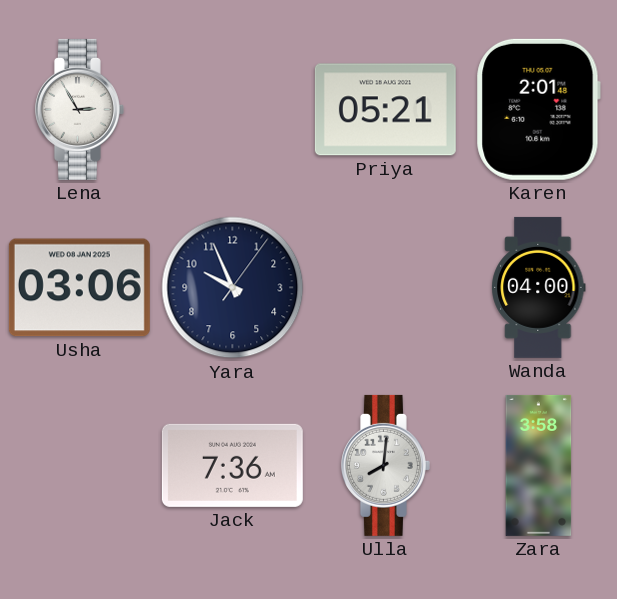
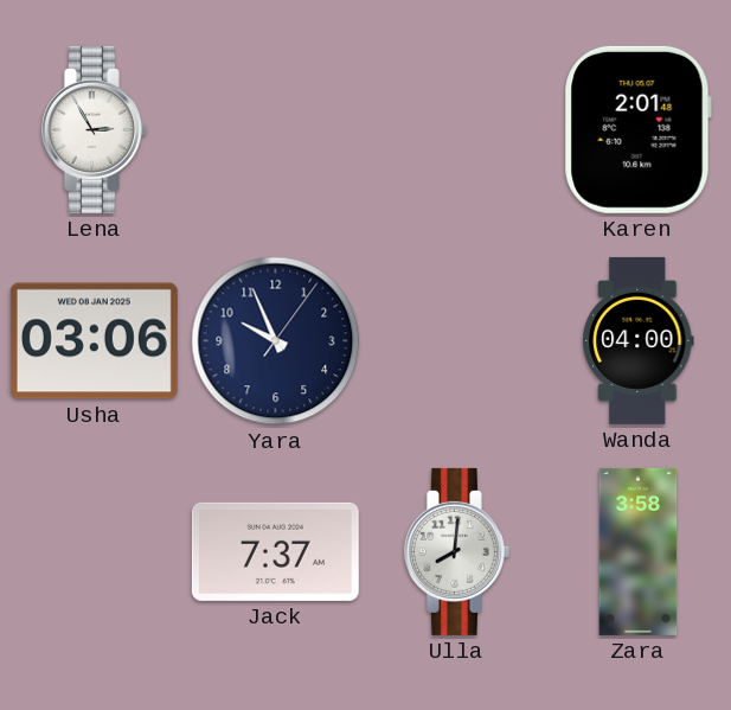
Priya: 05:21 -> none
Jack: 7:36 -> 7:37
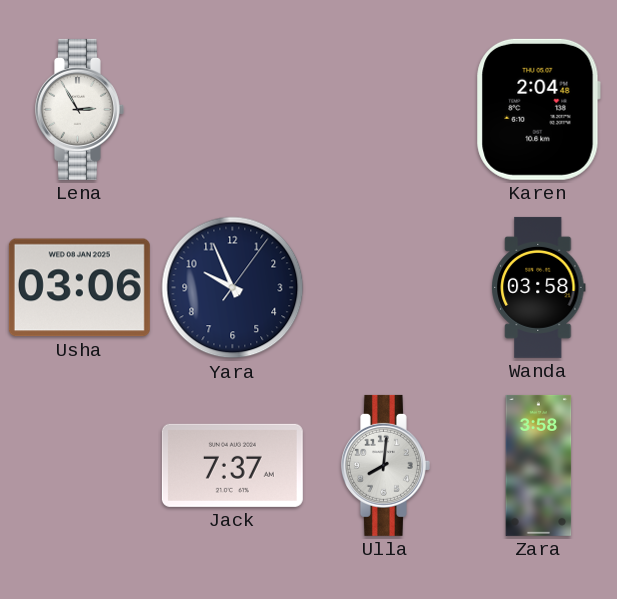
Karen: 2:01 -> 2:04
Wanda: 04:00 -> 03:58
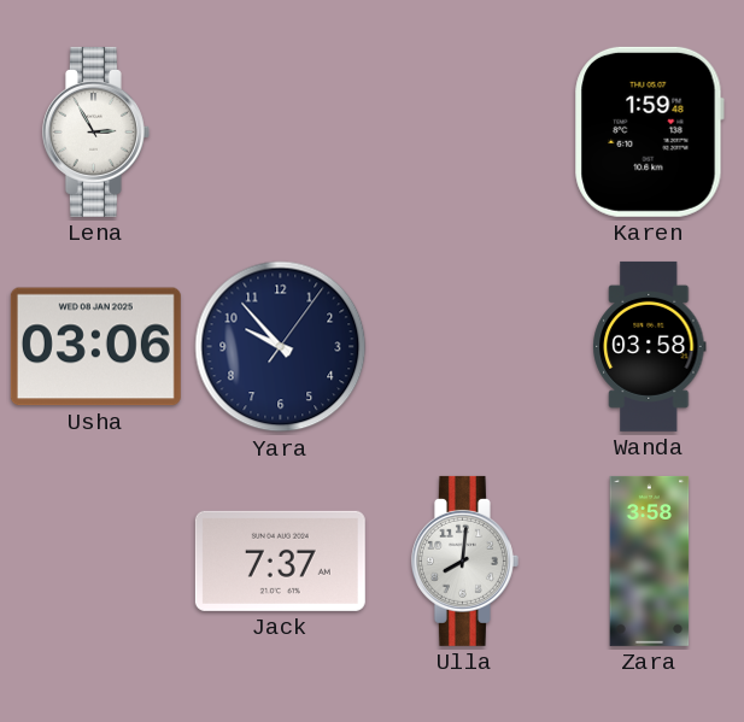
Karen: 2:04 -> 1:59
Yara: 9:56 -> 9:53
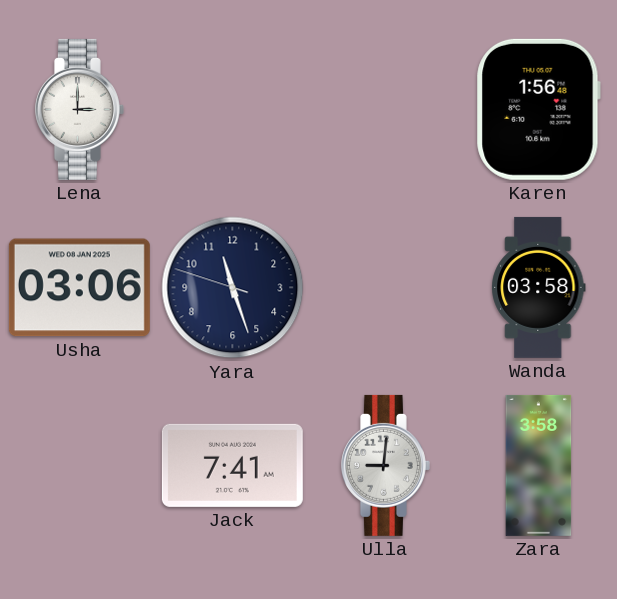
Lena: 2:55 -> 3:00
Karen: 1:59 -> 1:56
Yara: 9:53 -> 11:26
Jack: 7:37 -> 7:41
Ulla: 8:01 -> 9:01
